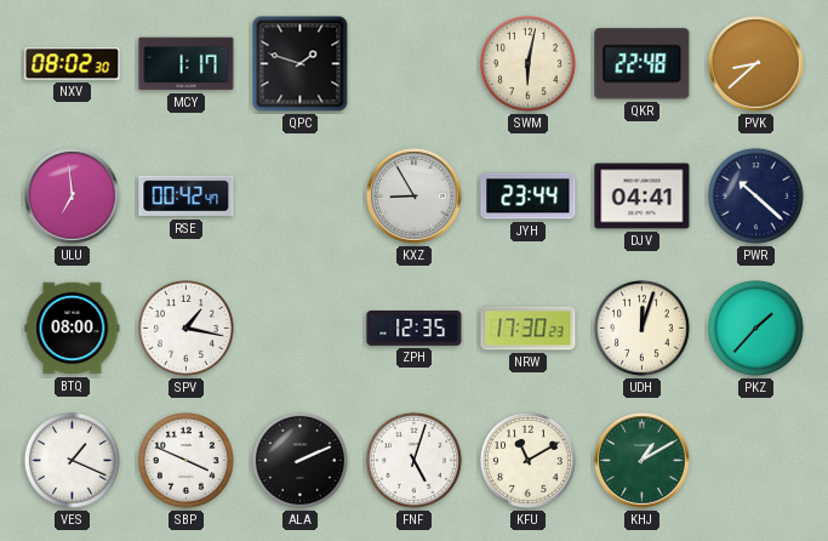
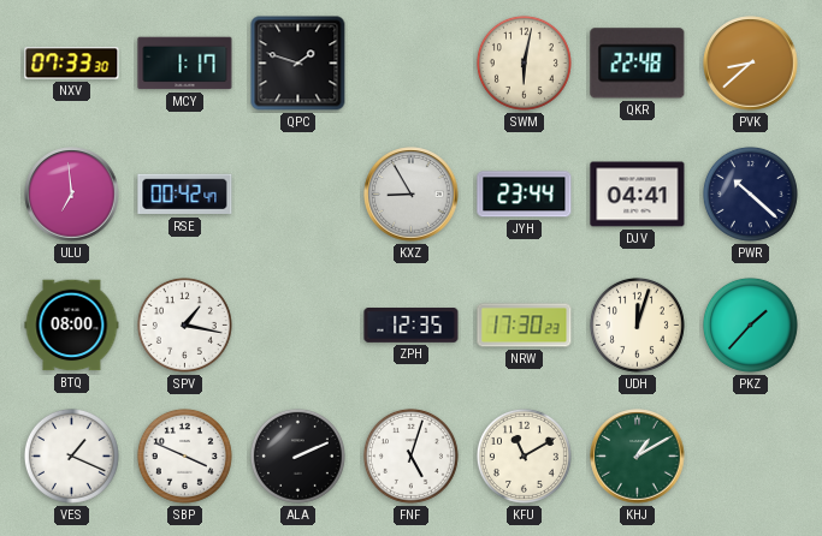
NXV: 08:02 -> 07:33
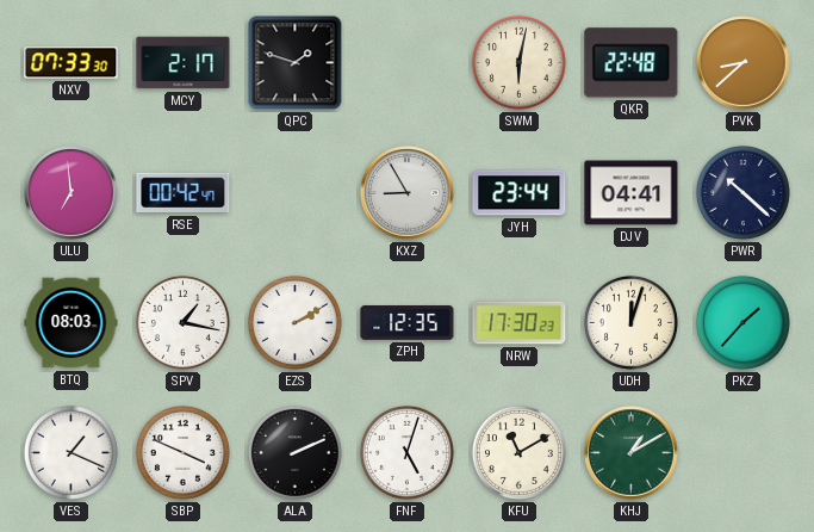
MCY: 1:17 -> 2:17
BTQ: 08:00 -> 08:03
EZS: none -> 2:10
